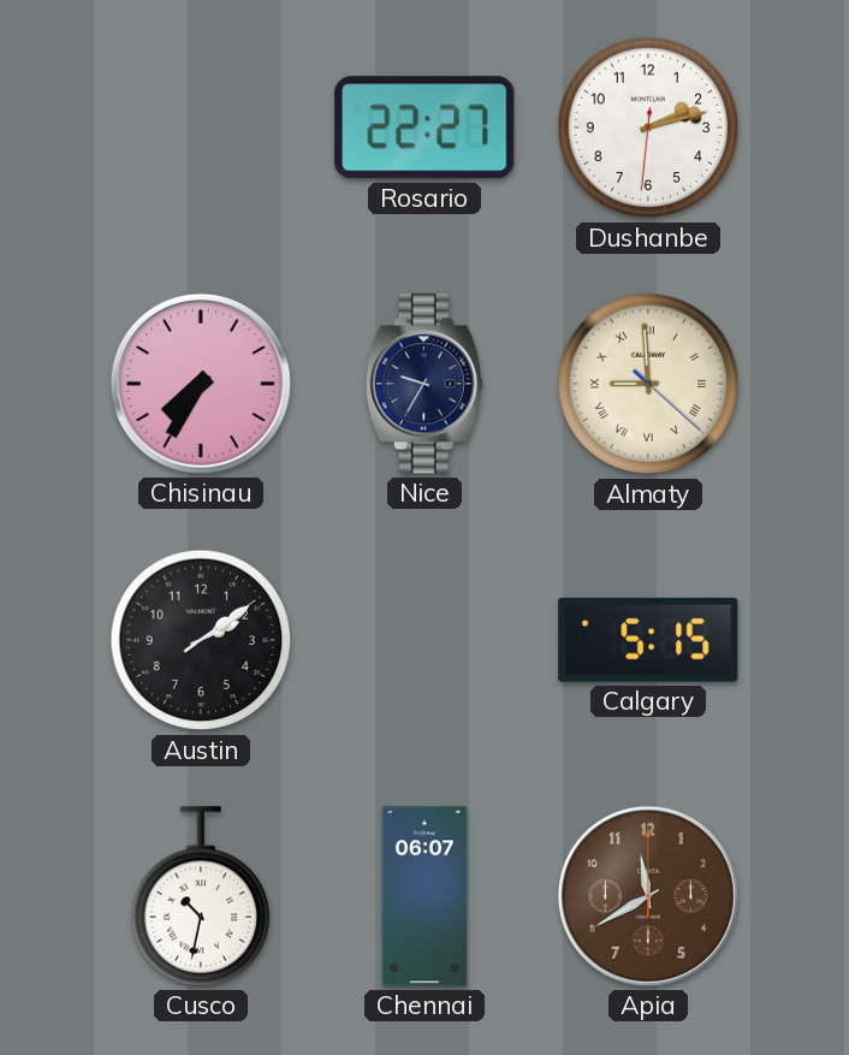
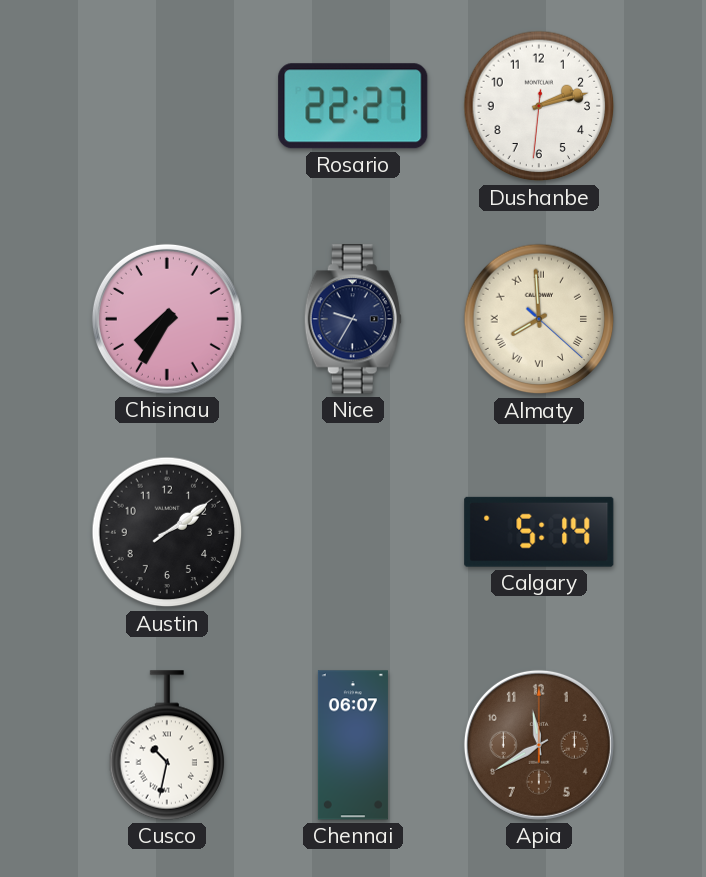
Almaty: 8:59 -> 7:59
Calgary: 5:15 -> 5:14
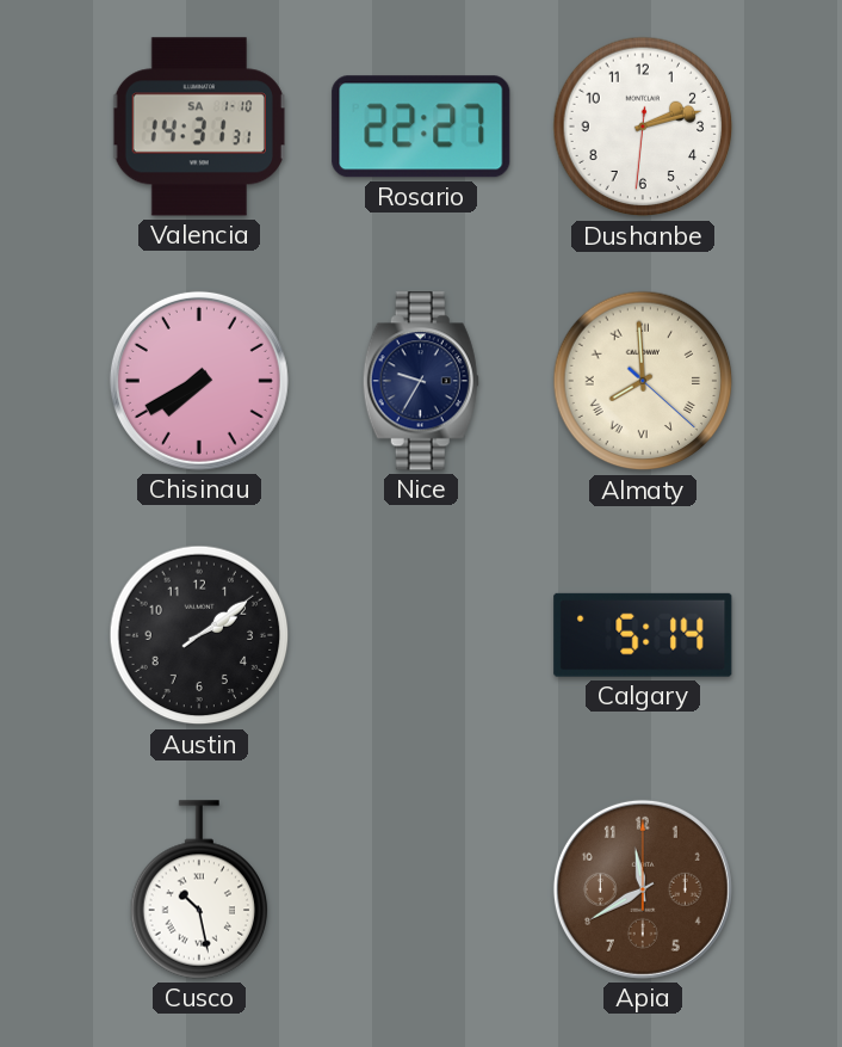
Valencia: none -> 14:31
Chisinau: 7:35 -> 7:40
Cusco: 10:32 -> 10:28
Chennai: 06:07 -> none
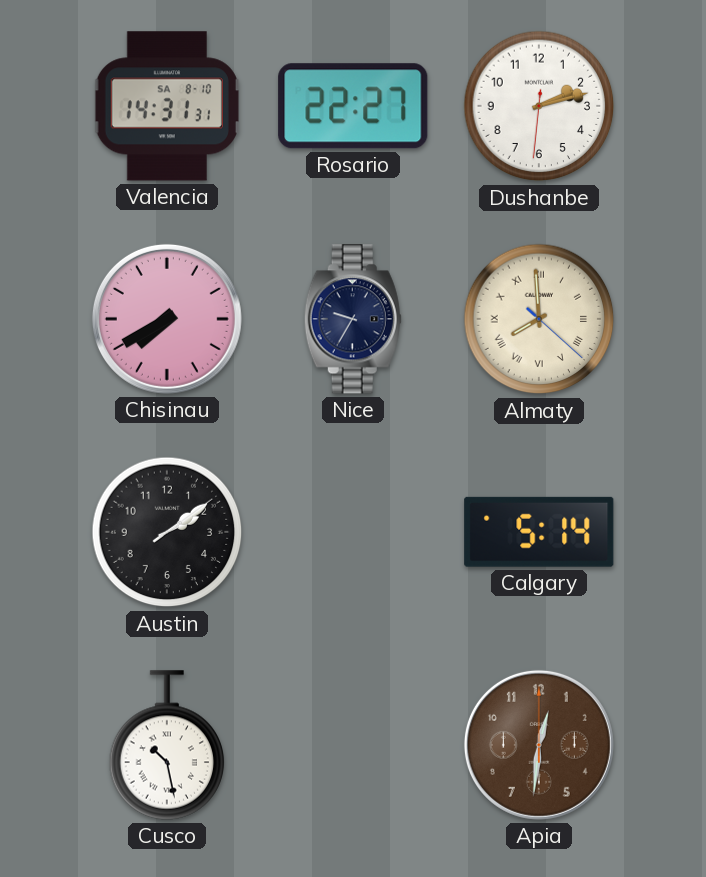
Valencia date: SA 1-10 -> SA 8-10
Apia: 11:40 -> 12:31
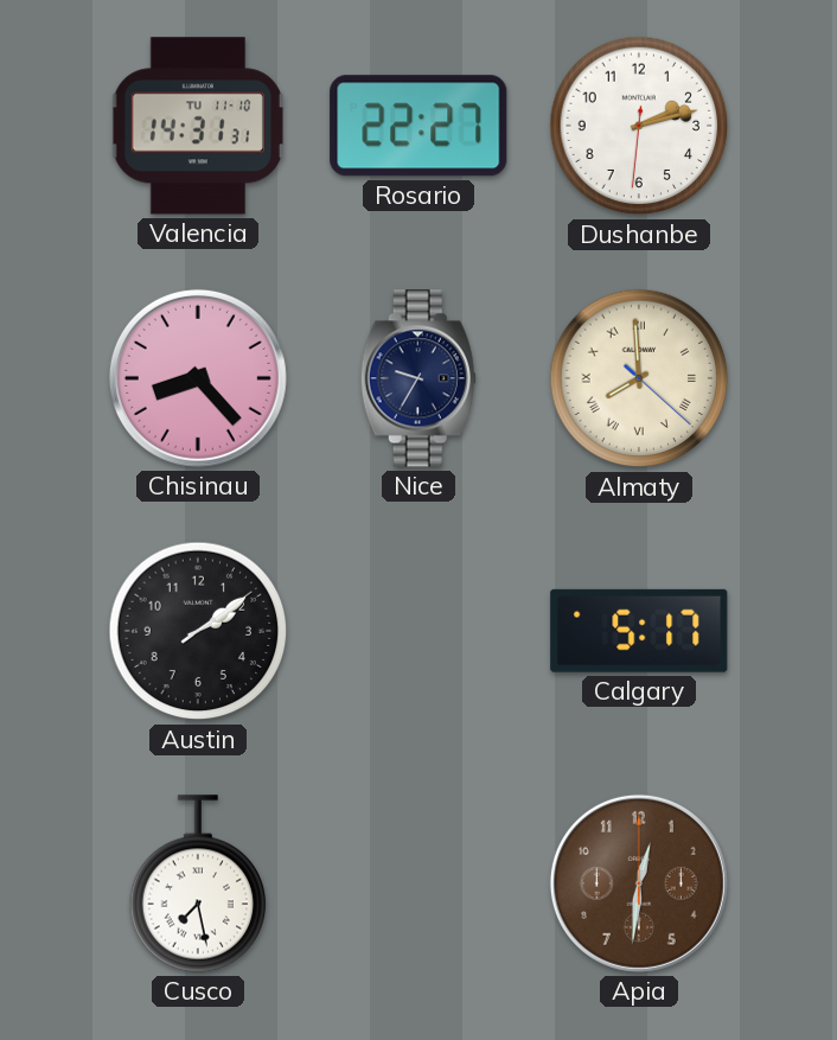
Valencia date: SA 8-10 -> TU 11-10
Chisinau: 7:40 -> 8:23
Calgary: 5:14 -> 5:17
Cusco: 10:28 -> 7:28
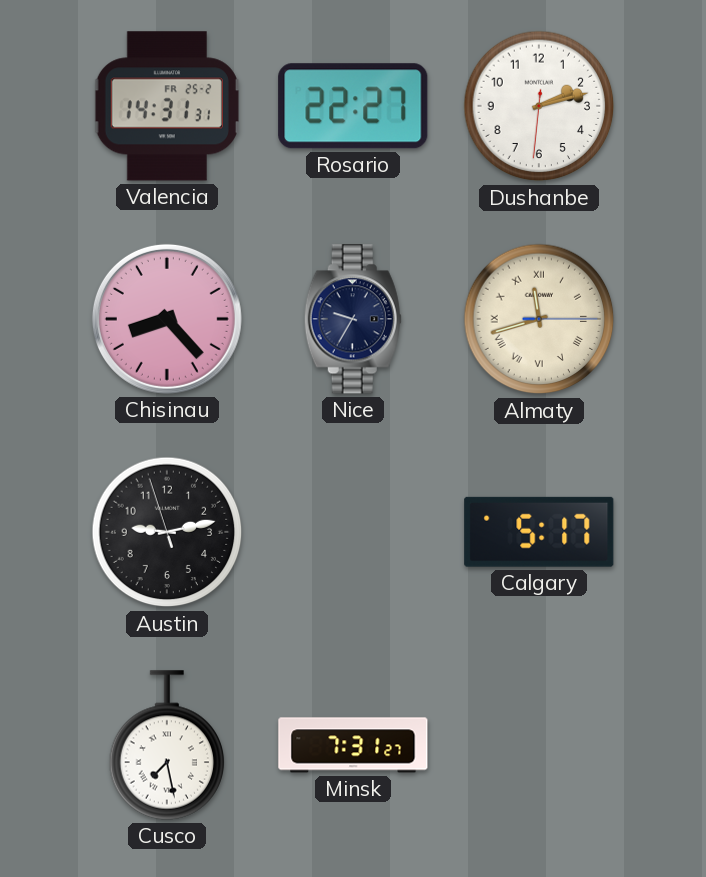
Valencia date: TU 11-10 -> FR 25-2
Almaty: 7:59 -> 11:42
Austin: 2:09 -> 9:12
Minsk: none -> 7:31
Apia: 12:31 -> none
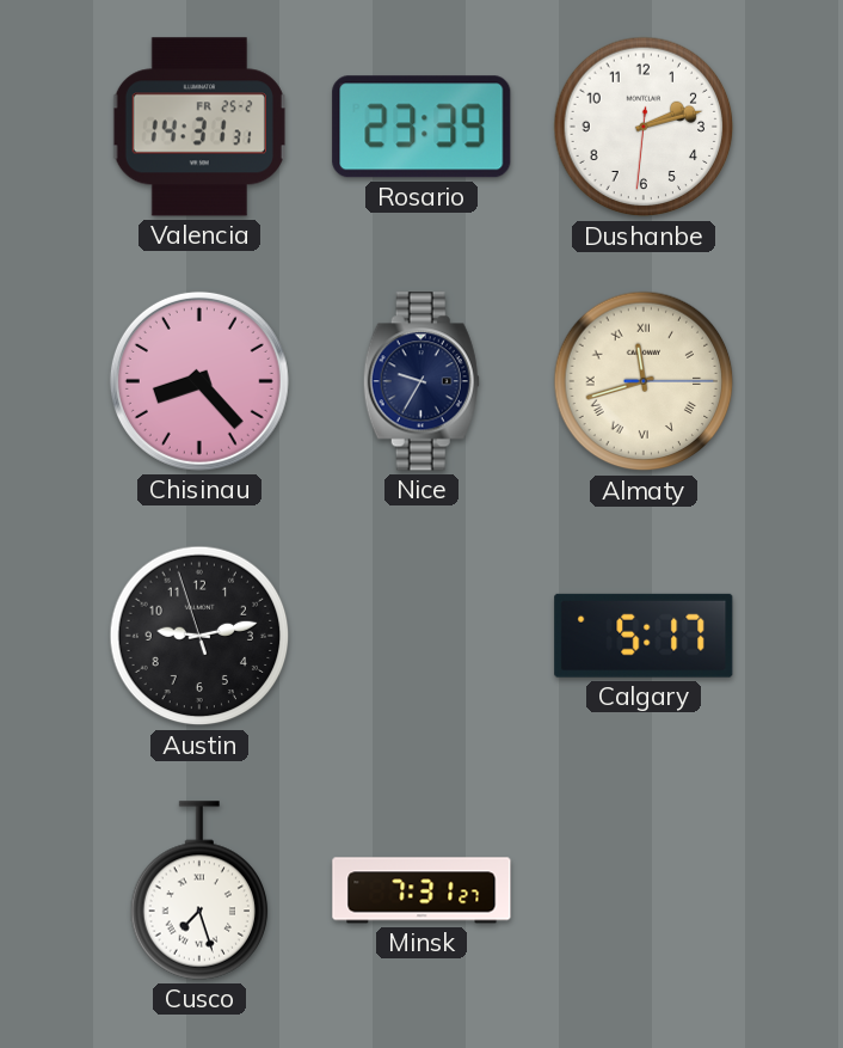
Rosario: 22:27 -> 23:39
Cusco: 7:28 -> 7:27
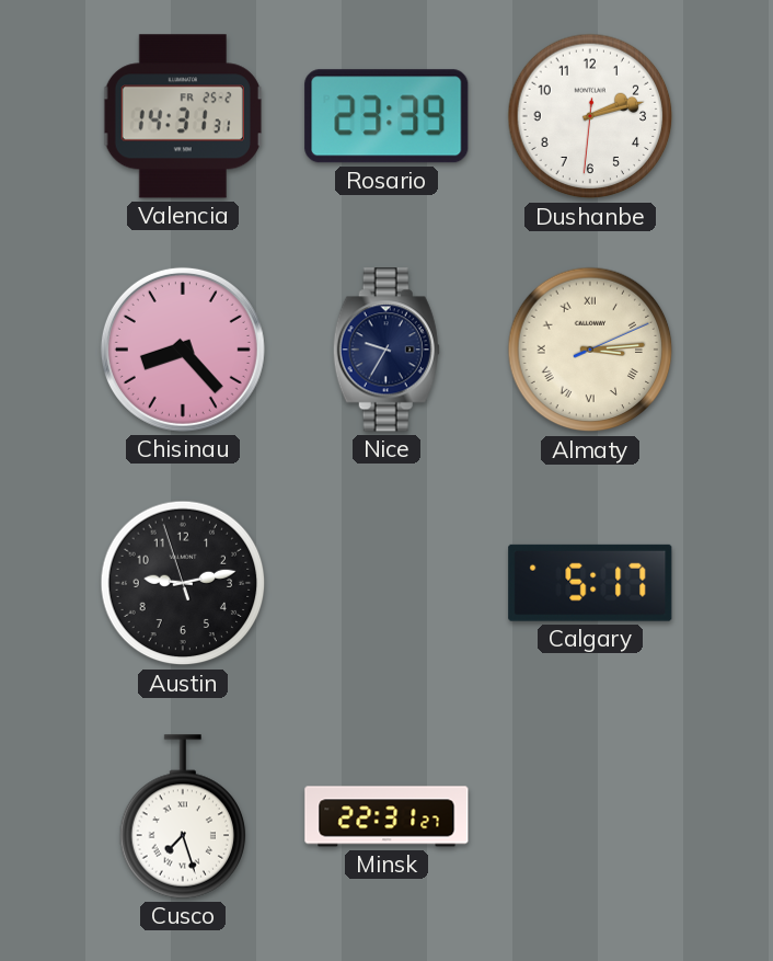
Almaty: 11:42 -> 3:14
Minsk: 7:31 -> 22:31
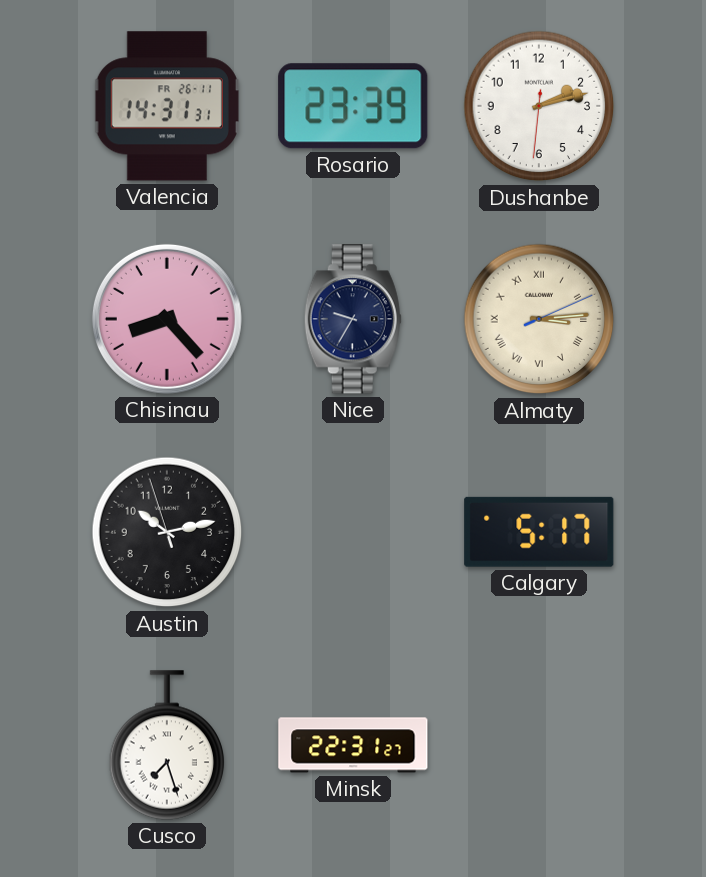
Valencia date: FR 25-2 -> FR 26-11
Austin: 9:12 -> 10:12
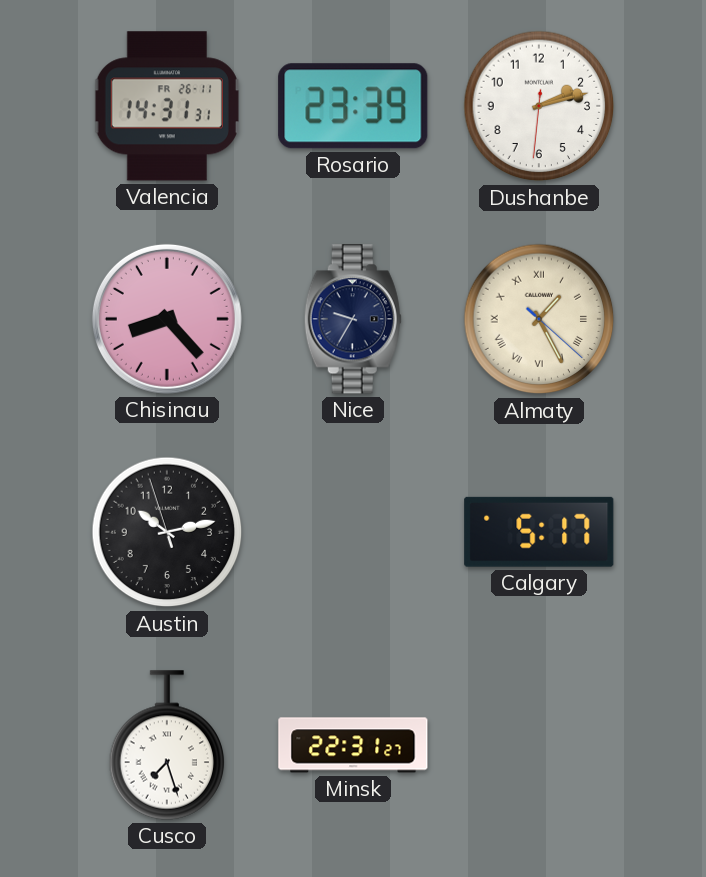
Almaty: 3:14 -> 1:25
